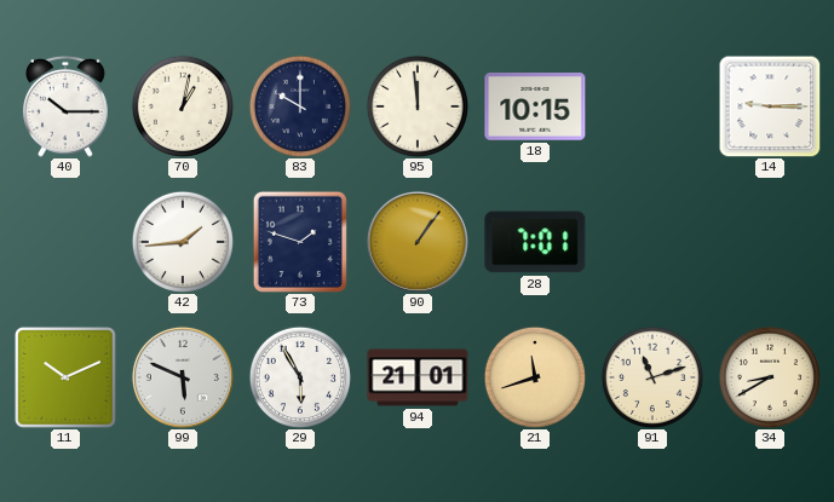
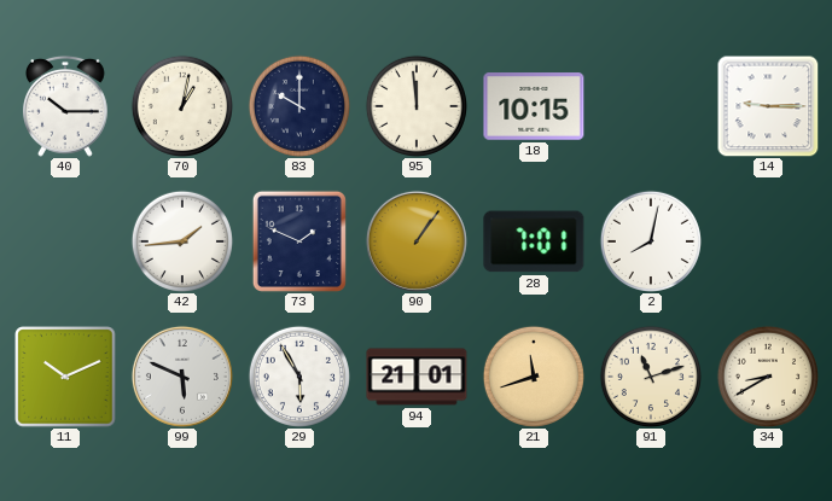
73: 1:48 -> 1:49
2: none -> 8:02
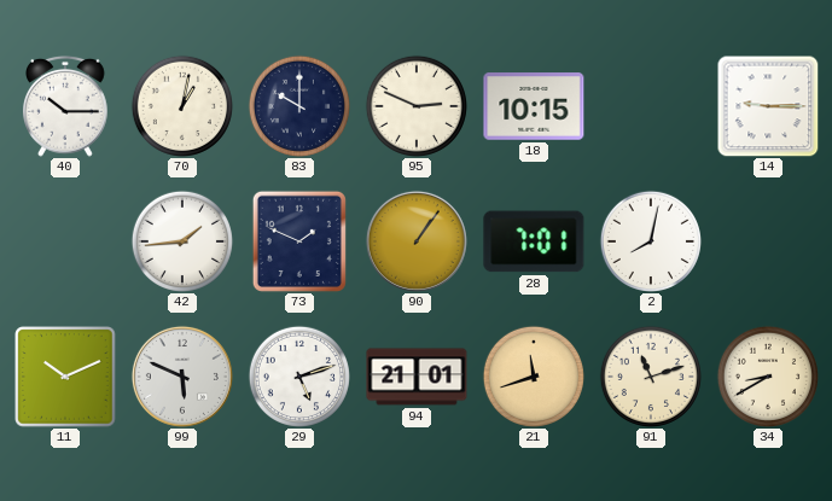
95: 11:59 -> 2:49
29: 5:55 -> 5:12
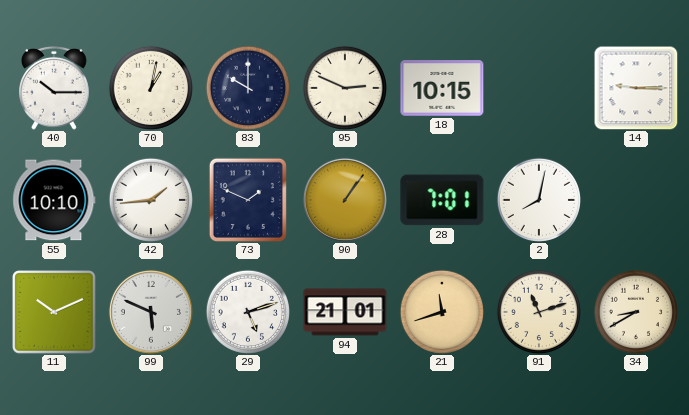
55: none -> 10:10
